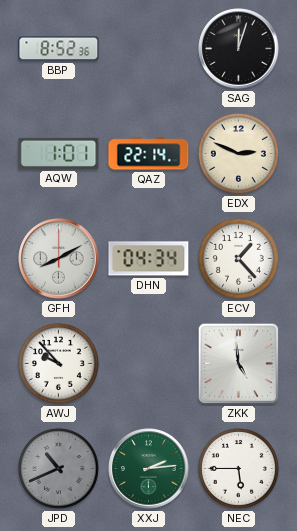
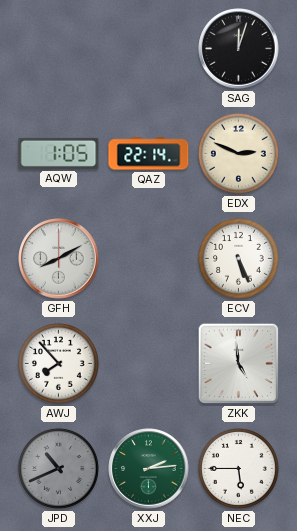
BBP: 8:52 -> none
AQW: 1:01 -> 1:05
DHN: 04:34 -> none
ECV: 1:23 -> 5:26
AWJ: 9:53 -> 7:53
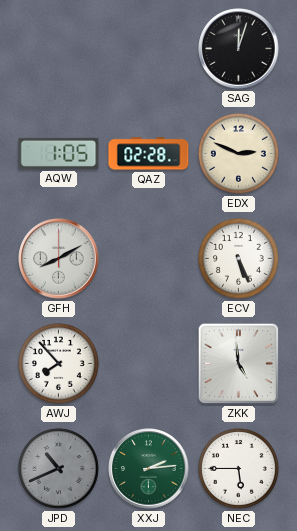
QAZ: 22:14 -> 02:28
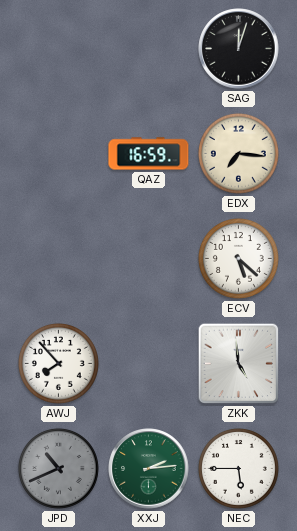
AQW: 1:05 -> none
QAZ: 02:28 -> 16:59
EDX: 2:49 -> 7:16
GFH: 8:10 -> none
ECV: 5:26 -> 5:22
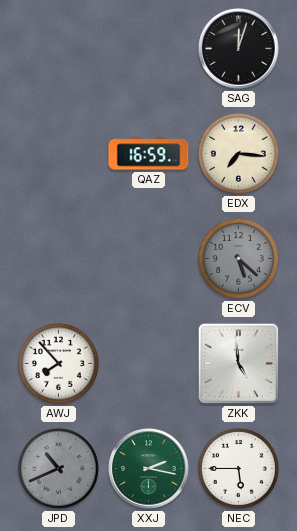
ECV dial: white -> grey
XXJ: 2:14 -> 2:17
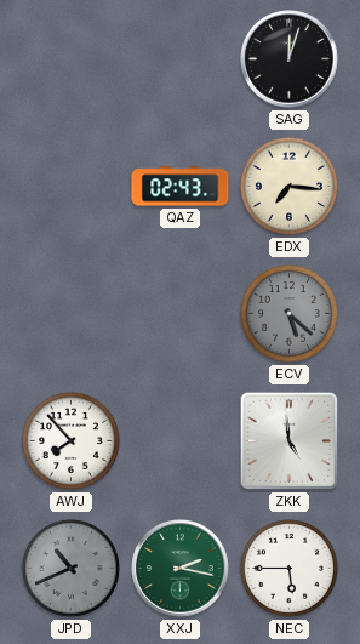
QAZ: 16:59 -> 02:43
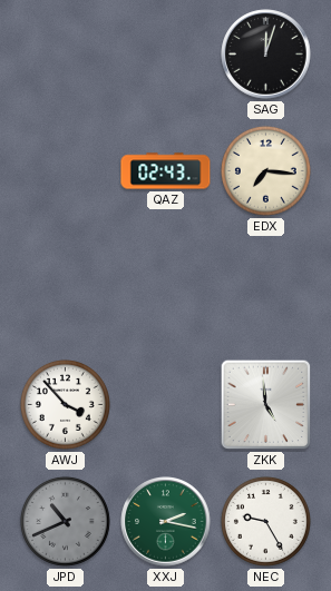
ECV: 5:22 -> none
AWJ: 7:53 -> 3:53
NEC: 5:45 -> 9:25
